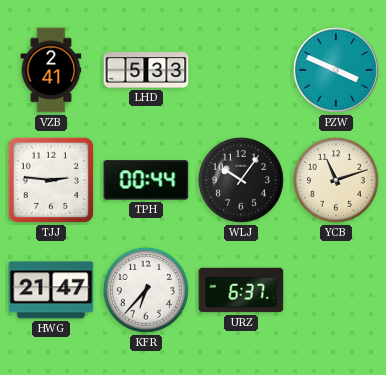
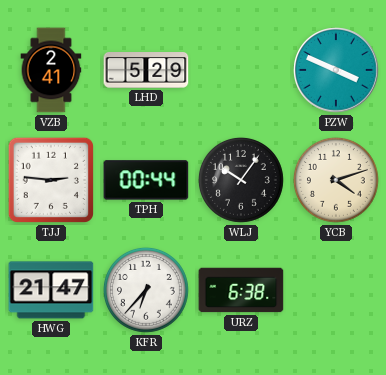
LHD: 5:33 -> 5:29
YCB: 11:12 -> 4:12
URZ: 6:37 -> 6:38
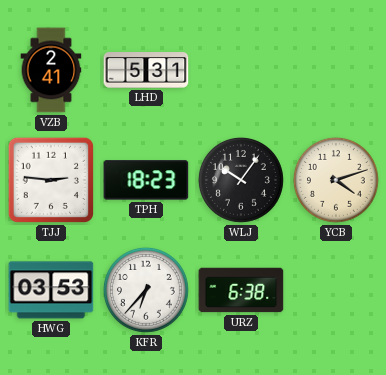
LHD: 5:29 -> 5:31
PZW: 3:49 -> none
TPH: 00:44 -> 18:23
HWG: 21:47 -> 03:53
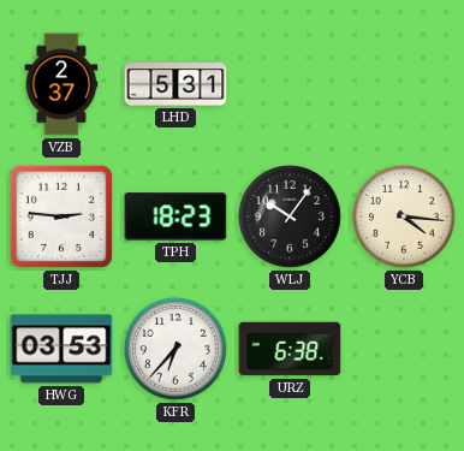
VZB: 2:41 -> 2:37
YCB: 4:12 -> 4:16
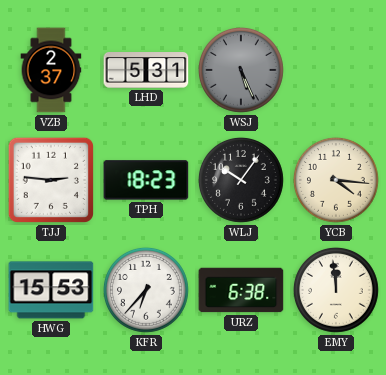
WSJ: none -> 5:26
HWG: 03:53 -> 15:53
EMY: none -> 11:59
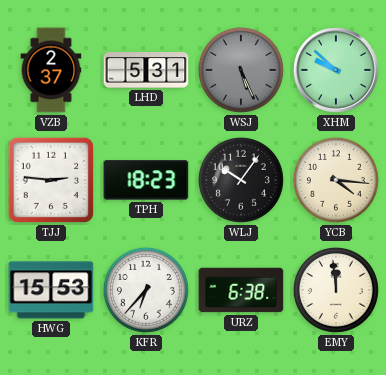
XHM: none -> 9:52
